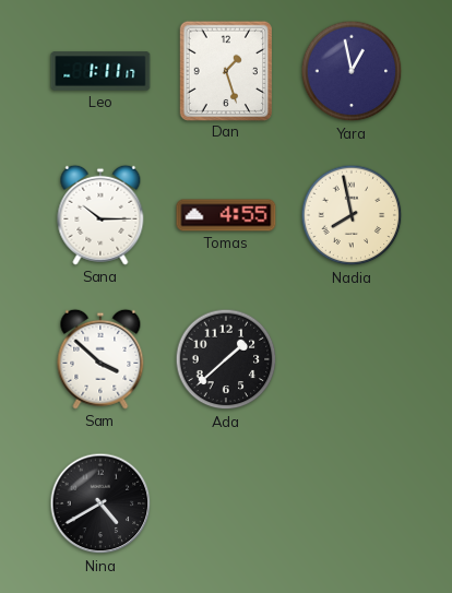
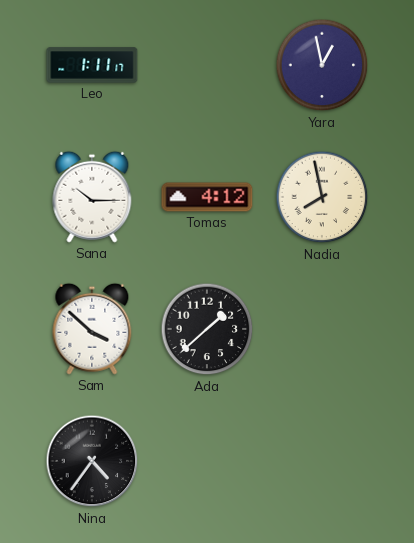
Dan: 1:27 -> none
Tomas: 4:55 -> 4:12
Nina: 4:40 -> 4:36
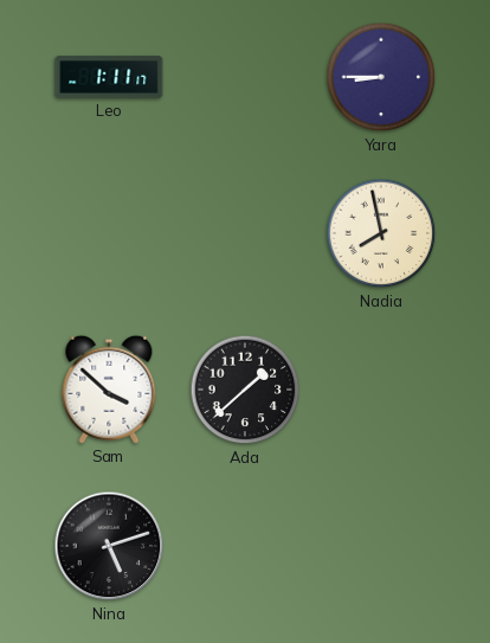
Yara: 12:58 -> 8:45
Sana: 10:15 -> none
Tomas: 4:12 -> none
Nina: 4:36 -> 5:12
